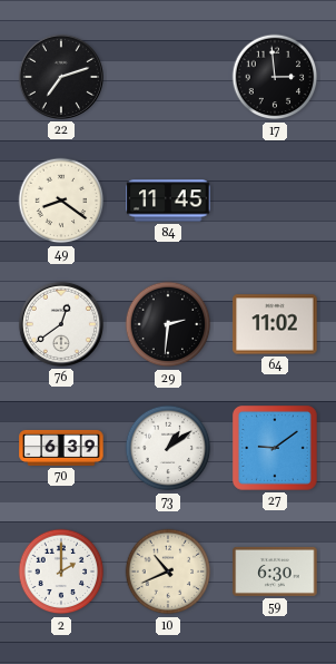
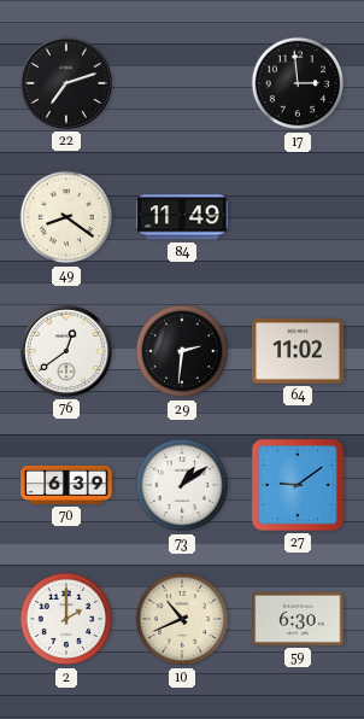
84: 11:45 -> 11:49
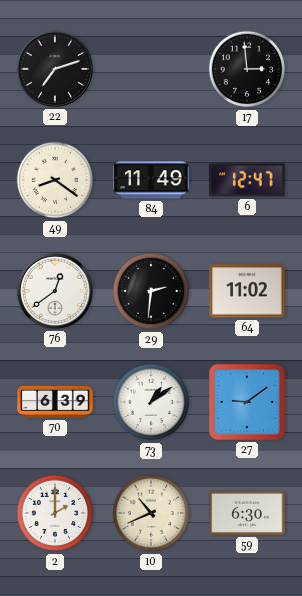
6: none -> 12:47
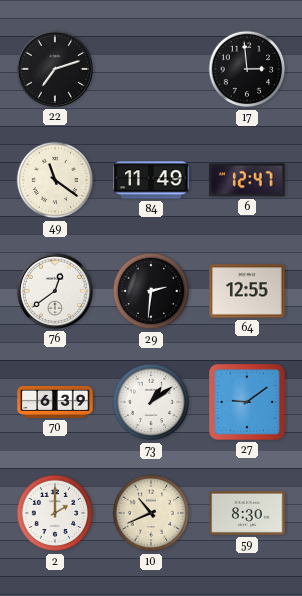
49: 8:21 -> 11:21
64: 11:02 -> 12:55
59: 6:30 -> 8:30
